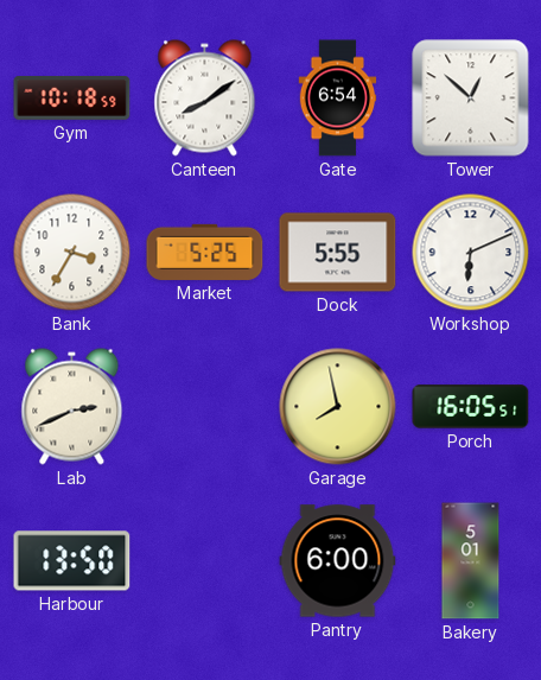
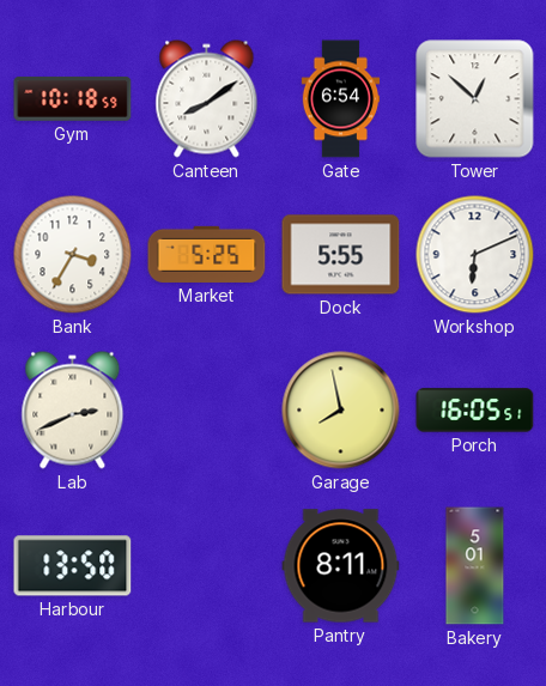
Pantry: 6:00 -> 8:11
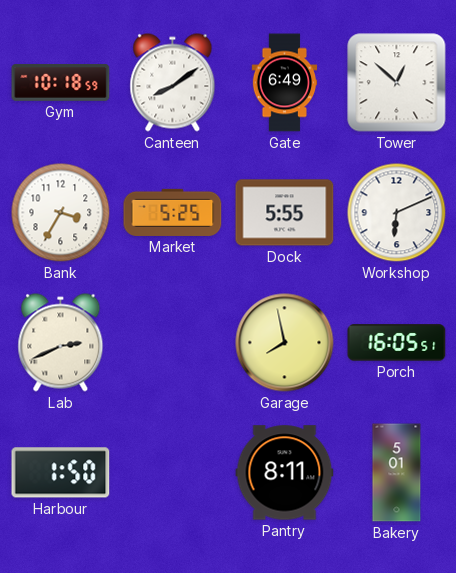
Gate: 6:54 -> 6:49
Harbour: 13:50 -> 1:50
